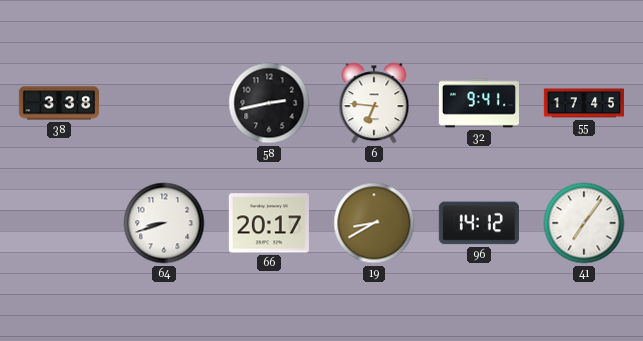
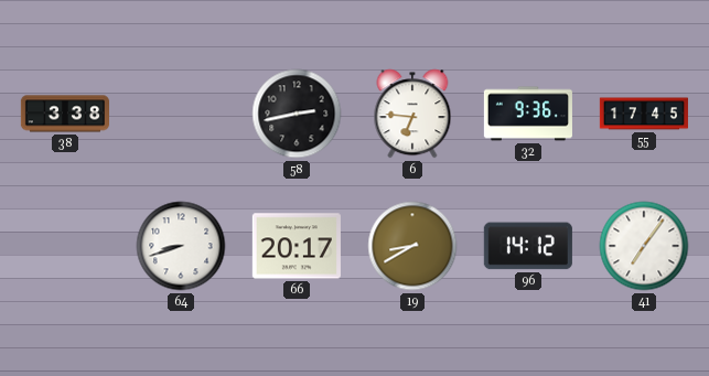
32: 9:41 -> 9:36
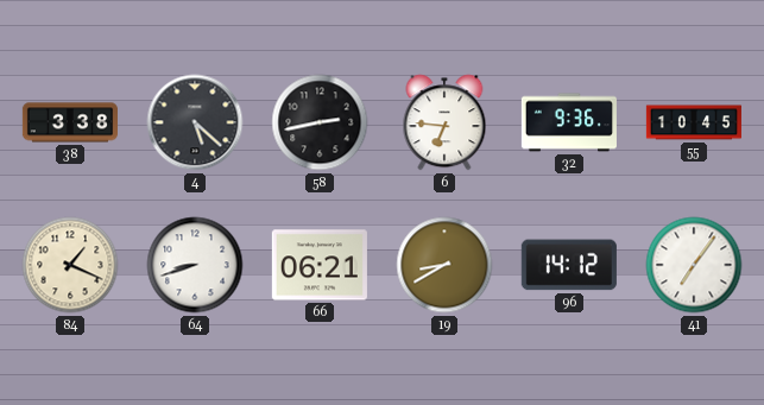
4: none -> 5:22
55: 17:45 -> 10:45
84: none -> 1:19
66: 20:17 -> 06:21
